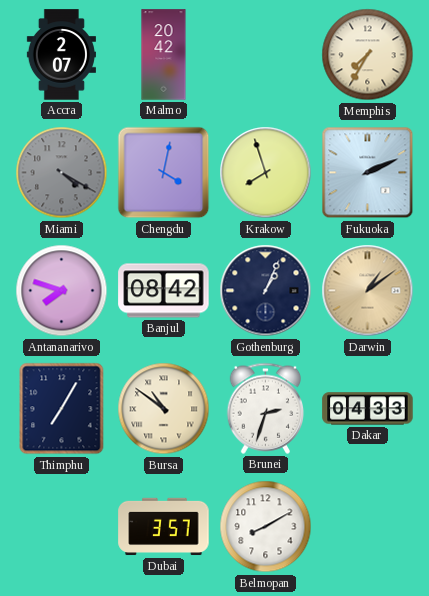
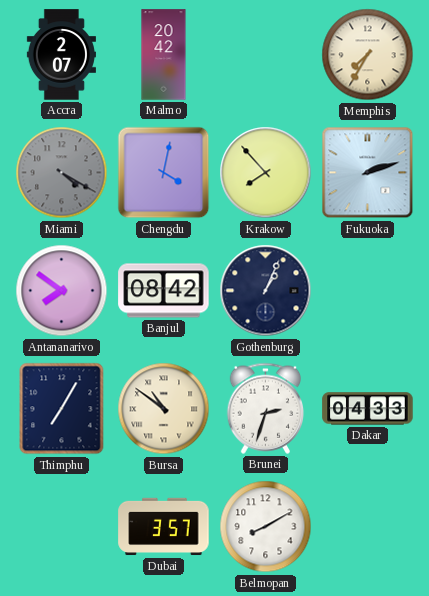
Krakow: 7:57 -> 7:53
Fukuoka: 2:11 -> 2:12
Antananarivo: 7:48 -> 7:51
Darwin: 1:09 -> none
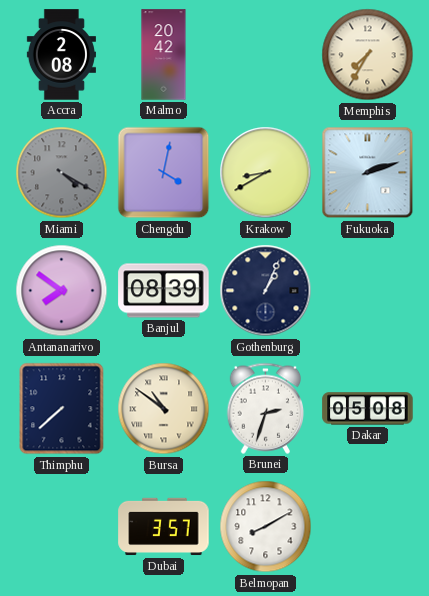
Accra: 2:07 -> 2:08
Krakow: 7:53 -> 8:40
Banjul: 08:42 -> 08:39
Thimphu: 7:05 -> 7:38
Dakar: 04:33 -> 05:08
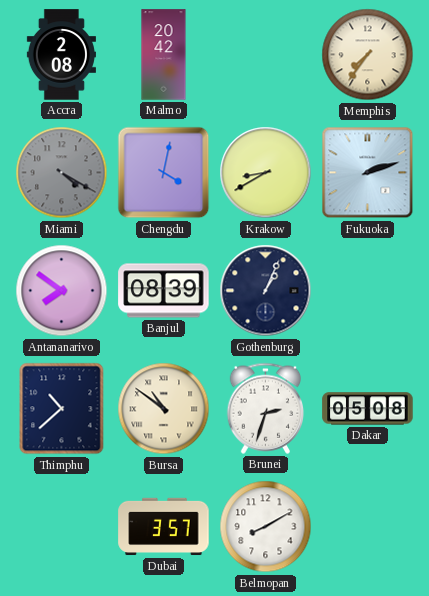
Memphis: 7:35 -> 7:36
Thimphu: 7:38 -> 10:38
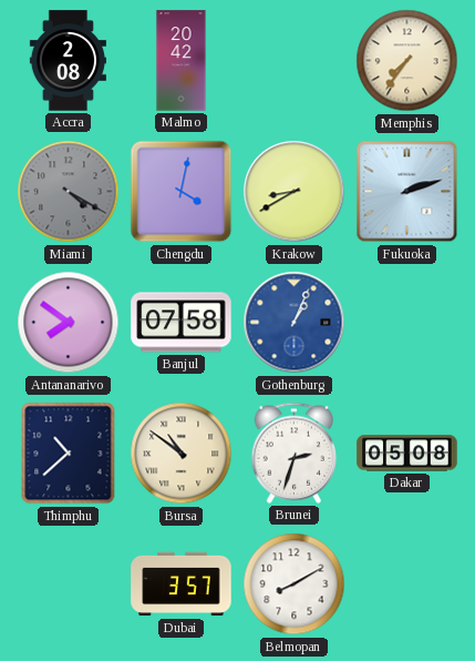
Banjul: 08:39 -> 07:58
Gothenburg dial: navy -> blue
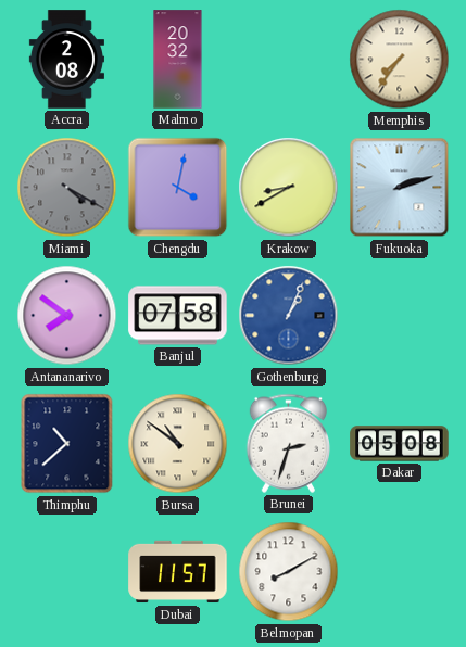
Malmo: 20:42 -> 20:32
Dubai: 3:57 -> 11:57
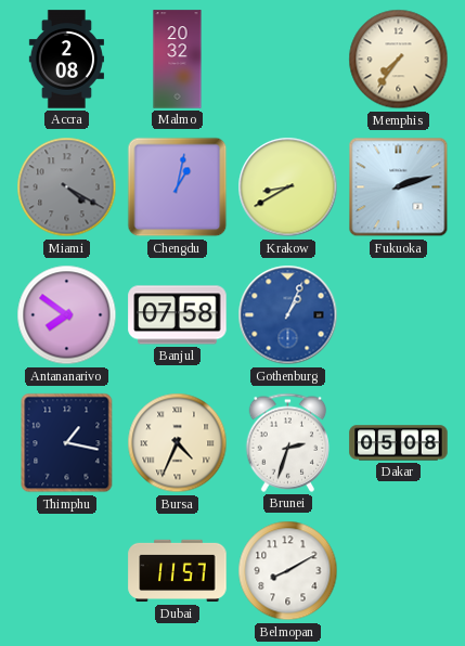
Chengdu: 4:02 -> 1:02
Thimphu: 10:38 -> 1:17
Bursa: 10:51 -> 4:34
